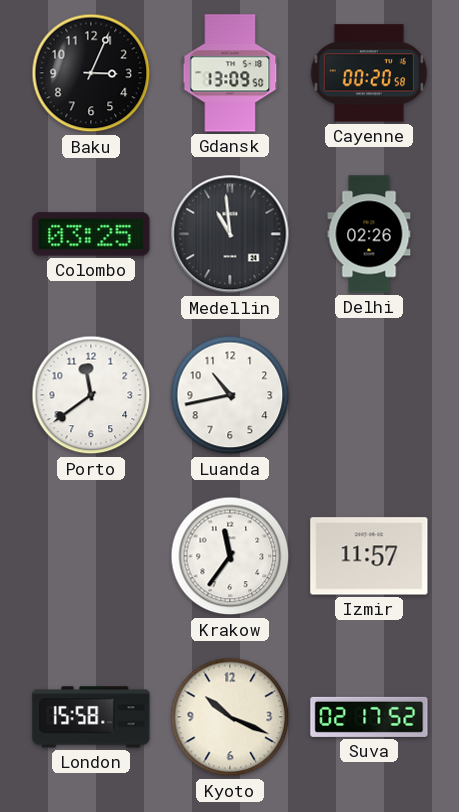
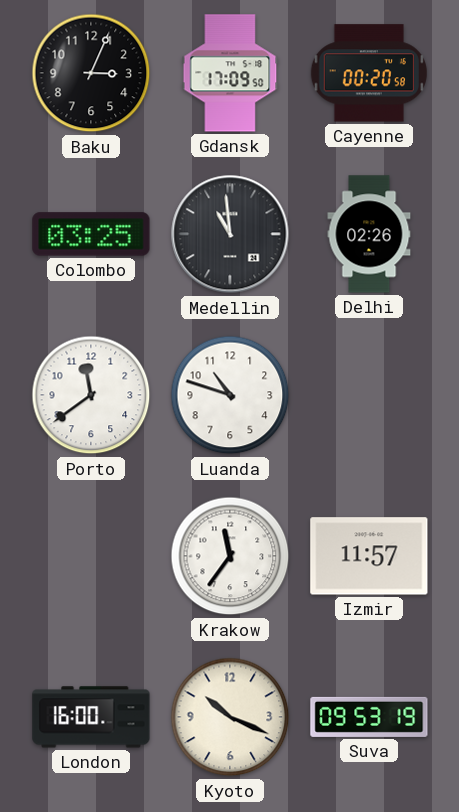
Gdansk: 13:09 -> 17:09
Luanda: 10:43 -> 10:48
London: 15:58 -> 16:00
Suva: 02:17 -> 09:53
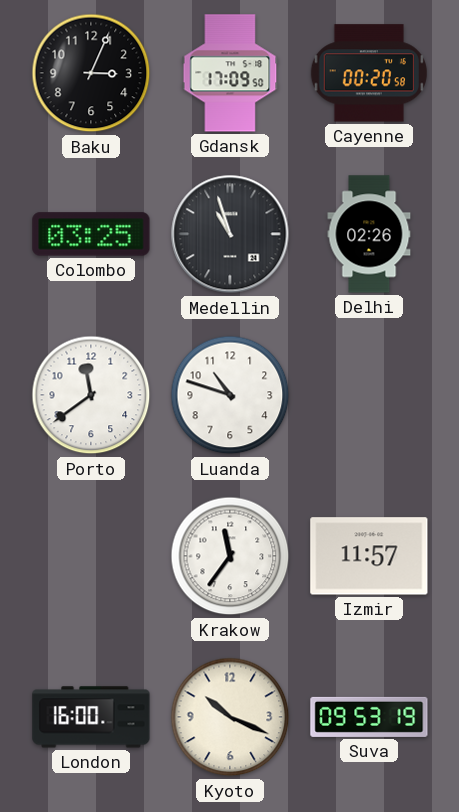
Medellin: 10:59 -> 10:57
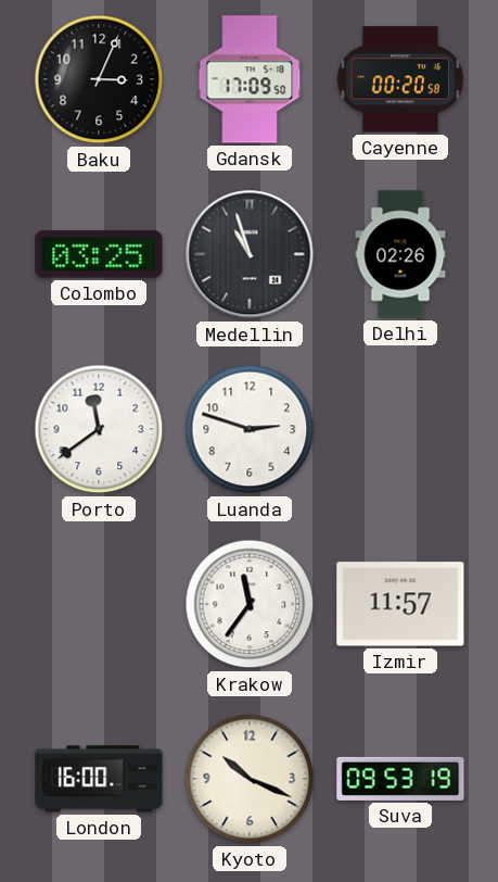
Luanda: 10:48 -> 2:48
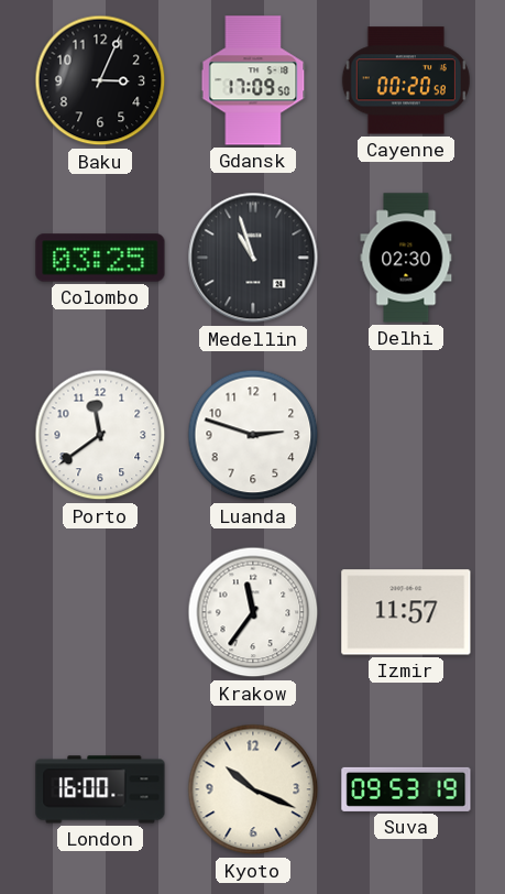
Delhi: 02:26 -> 02:30
